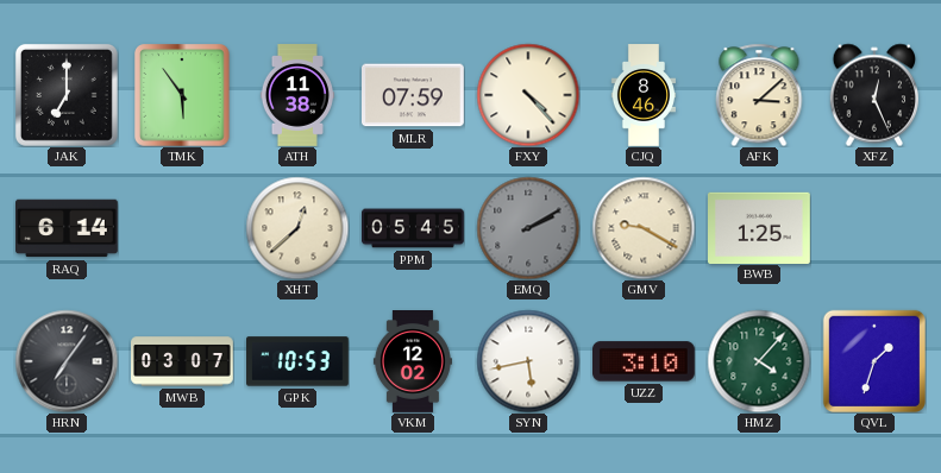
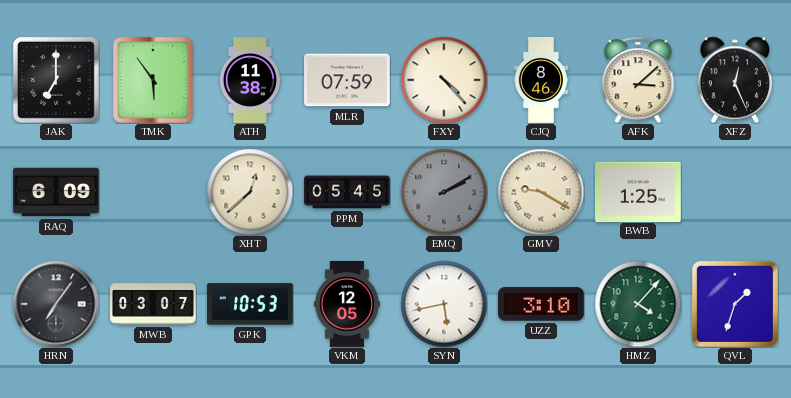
RAQ: 6:14 -> 6:09
VKM: 12:02 -> 12:05
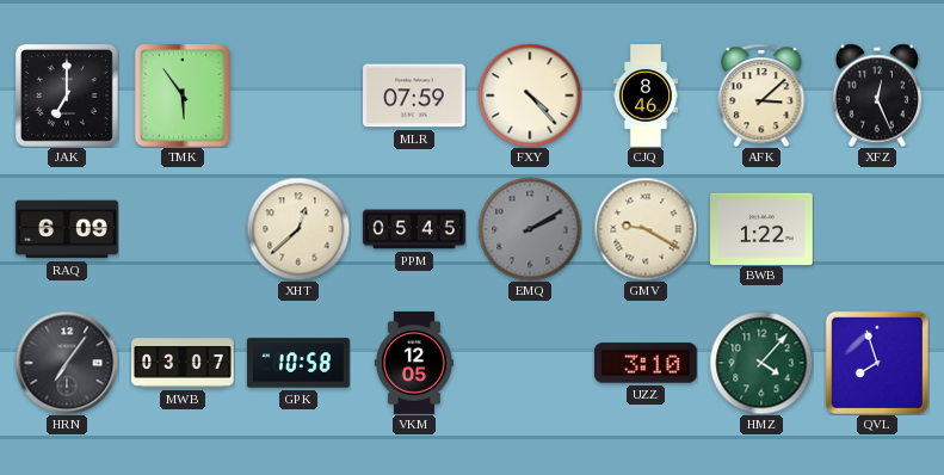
ATH: 11:38 -> none
BWB: 1:25 -> 1:22
GPK: 10:53 -> 10:58
SYN: 5:43 -> none
QVL: 1:33 -> 7:57
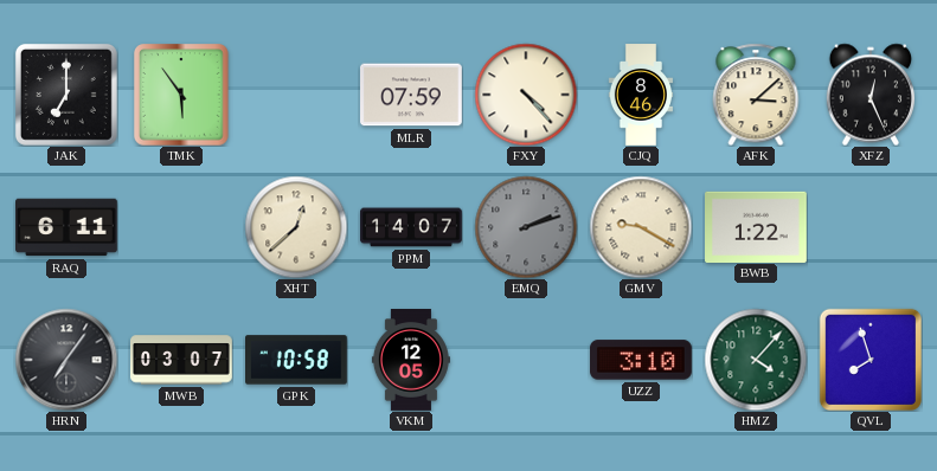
RAQ: 6:09 -> 6:11
PPM: 05:45 -> 14:07
EMQ: 2:10 -> 2:12
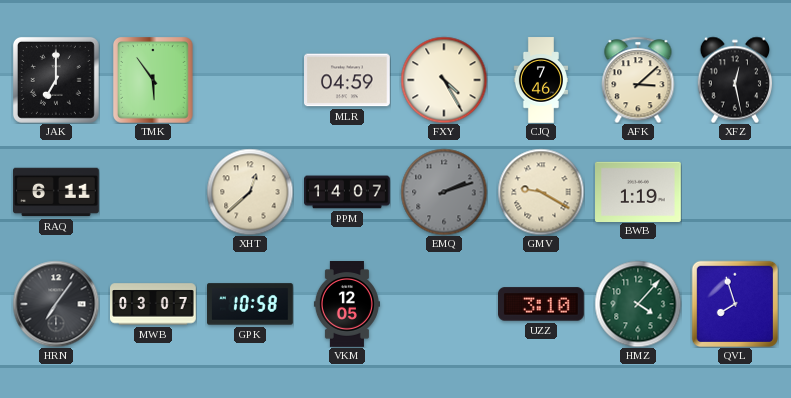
MLR: 07:59 -> 04:59
FXY: 4:23 -> 4:25
CJQ: 8:46 -> 7:46
XFZ: 12:26 -> 12:28
BWB: 1:22 -> 1:19
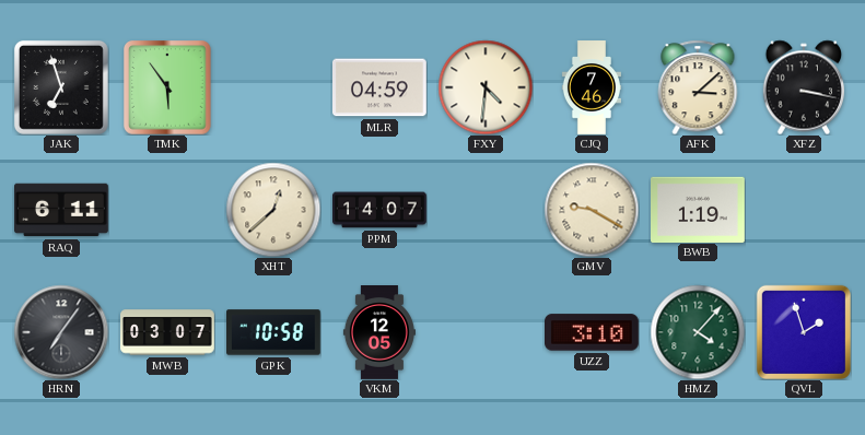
JAK: 7:00 -> 6:57
FXY: 4:25 -> 4:31
XFZ: 12:28 -> 3:17
EMQ: 2:12 -> none
QVL: 7:57 -> 1:57
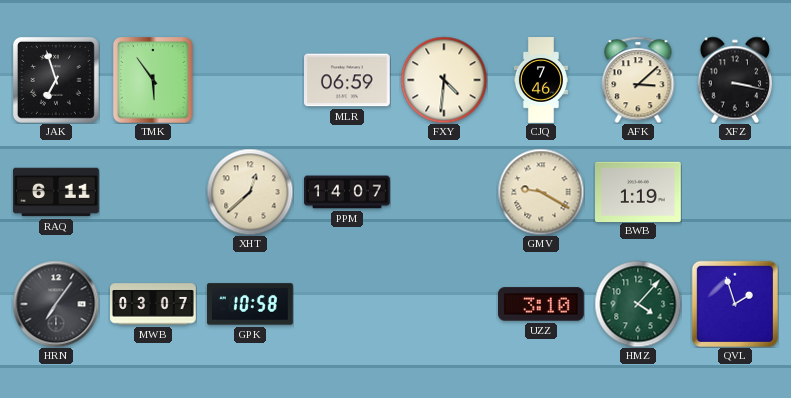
MLR: 04:59 -> 06:59
VKM: 12:05 -> none
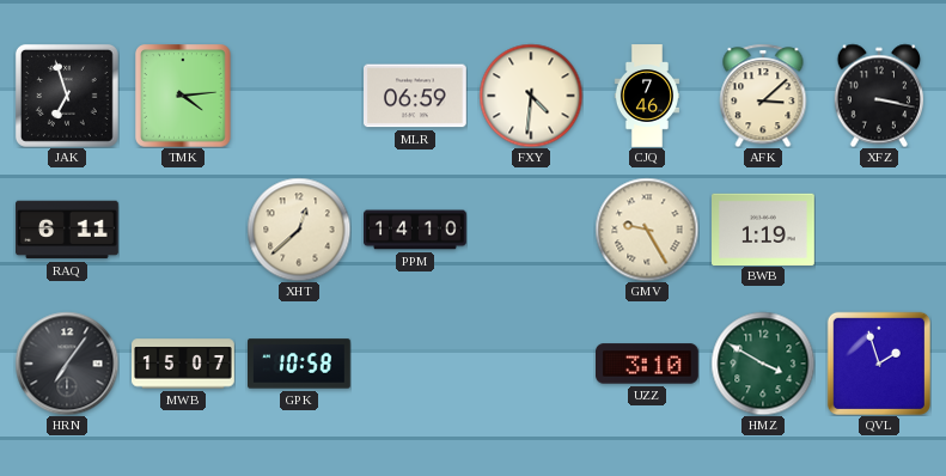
TMK: 5:54 -> 4:14
PPM: 14:07 -> 14:10
GMV: 9:20 -> 9:25
MWB: 03:07 -> 15:07
HMZ: 4:07 -> 3:50
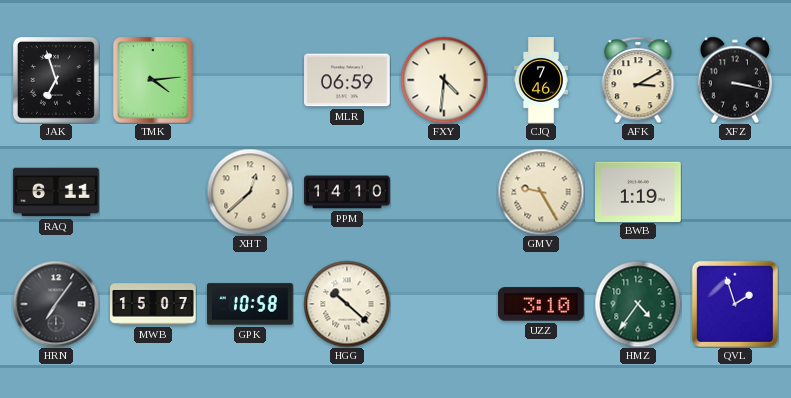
AFK: 3:08 -> 3:10
HGG: none -> 10:22
HMZ: 3:50 -> 4:36
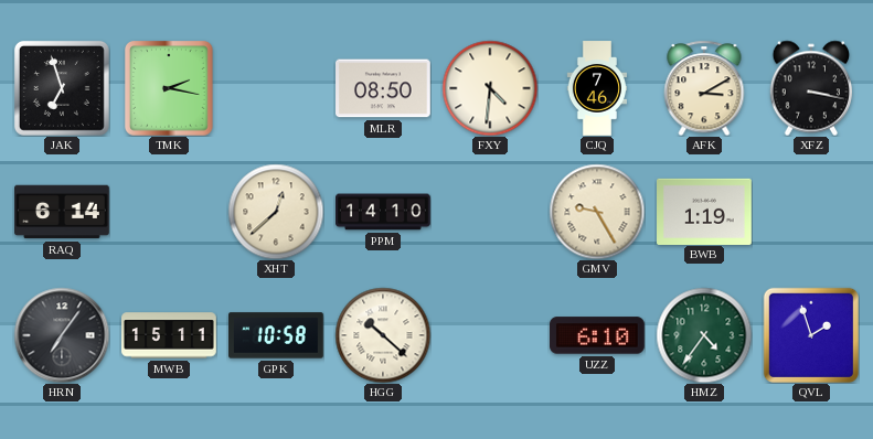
TMK: 4:14 -> 2:17
MLR: 06:59 -> 08:50
RAQ: 6:11 -> 6:14
MWB: 15:07 -> 15:11
UZZ: 3:10 -> 6:10
